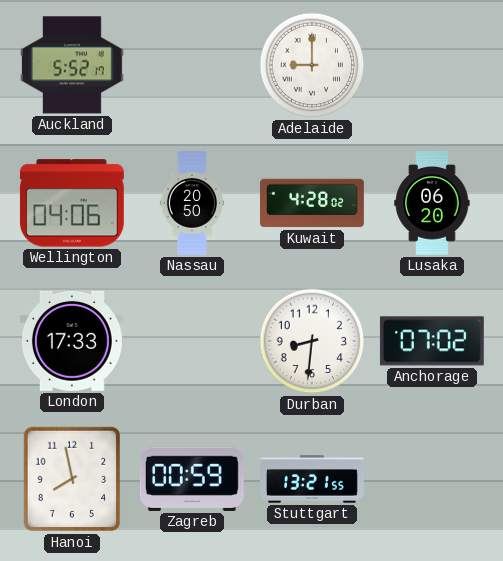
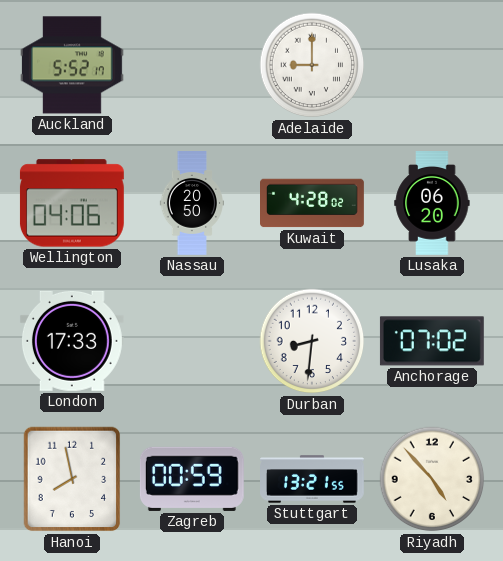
Riyadh: none -> 4:53
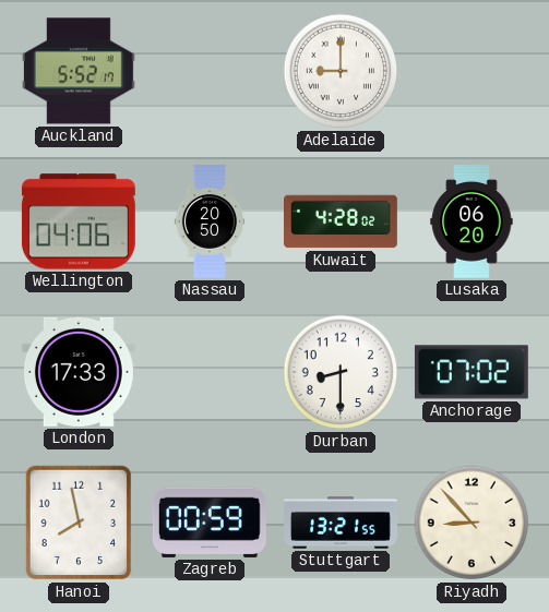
Durban: 8:31 -> 8:30
Riyadh: 4:53 -> 8:53
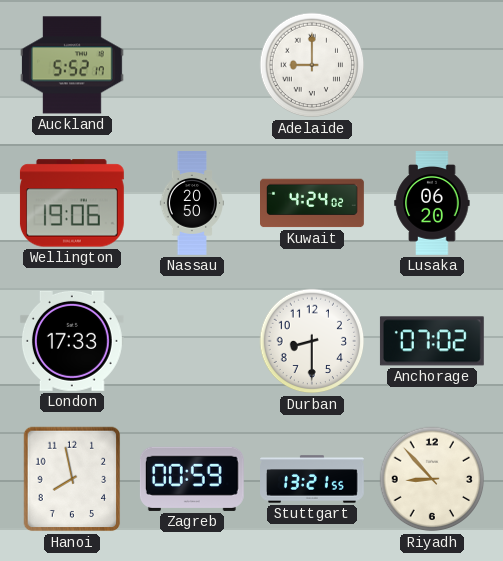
Wellington: 04:06 -> 19:06
Kuwait: 4:28 -> 4:24
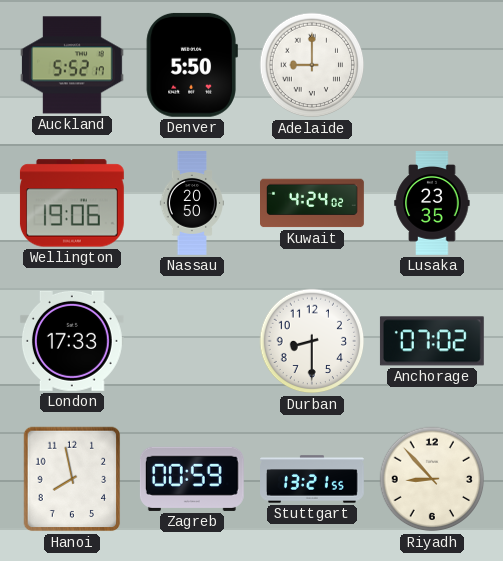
Denver: none -> 5:50
Lusaka: 06:20 -> 23:35
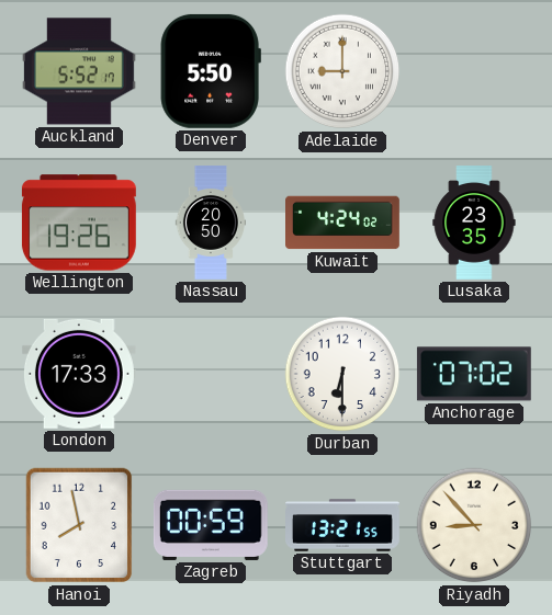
Wellington: 19:06 -> 19:26
Durban: 8:30 -> 6:30
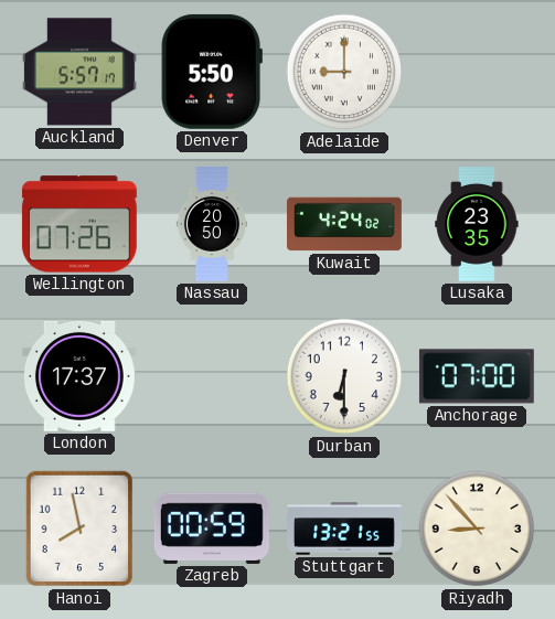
Auckland: 5:52 -> 5:57
Wellington: 19:26 -> 07:26
London: 17:33 -> 17:37
Anchorage: 07:02 -> 07:00
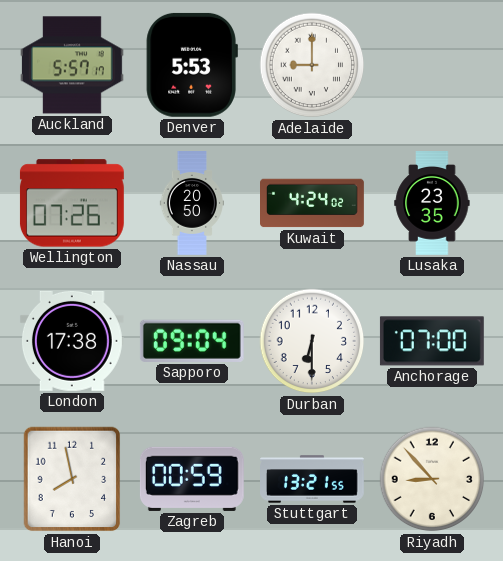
Denver: 5:50 -> 5:53
London: 17:37 -> 17:38
Sapporo: none -> 09:04
